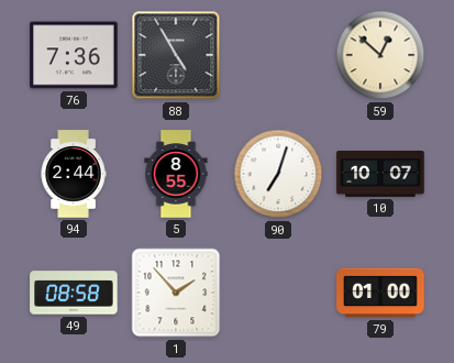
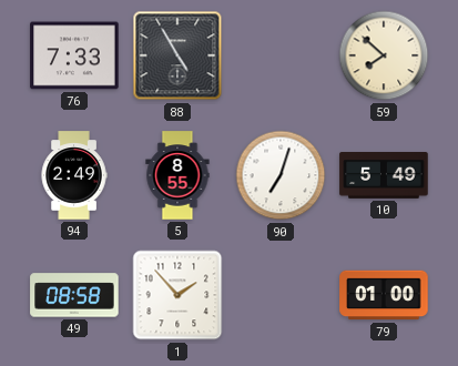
76: 7:36 -> 7:33
59: 12:52 -> 7:52
94: 2:44 -> 2:49
10: 10:07 -> 5:49
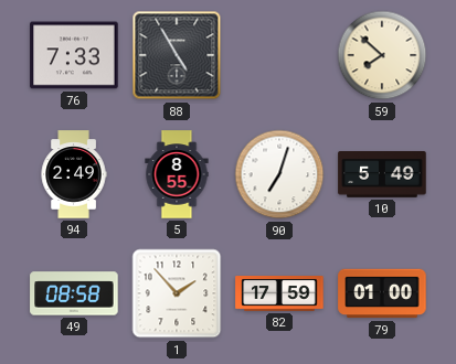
82: none -> 17:59
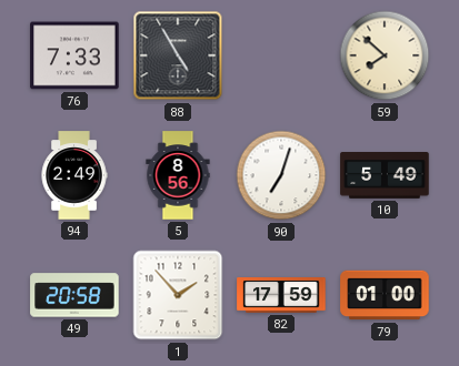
5: 8:55 -> 8:56
49: 08:58 -> 20:58
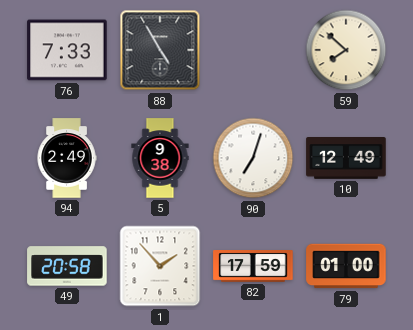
5: 8:56 -> 9:38
10: 5:49 -> 12:49
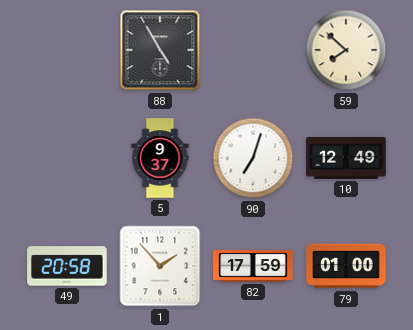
76: 7:33 -> none
94: 2:49 -> none
5: 9:38 -> 9:37
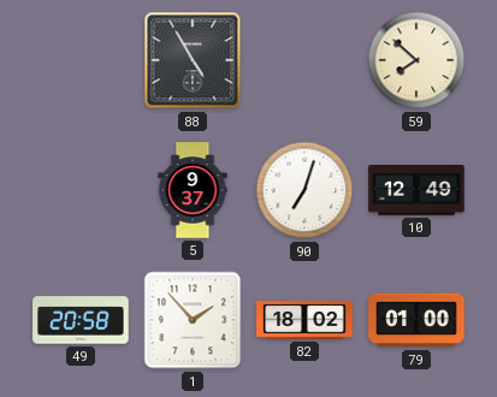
82: 17:59 -> 18:02
